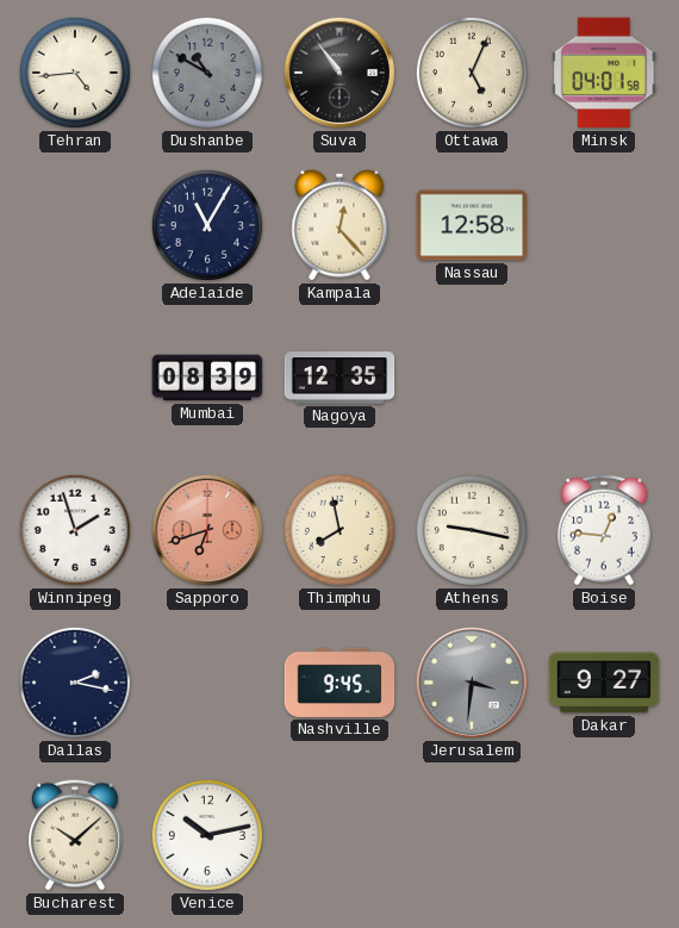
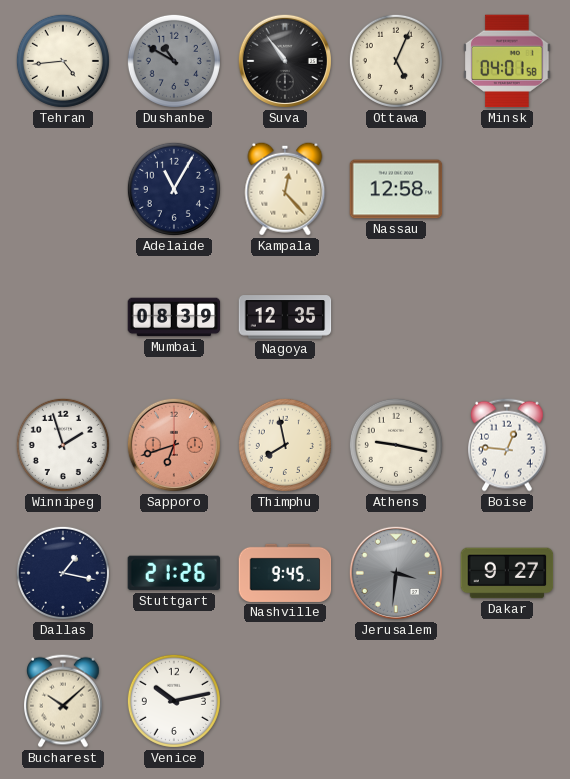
Dallas: 2:17 -> 1:17
Stuttgart: none -> 21:26
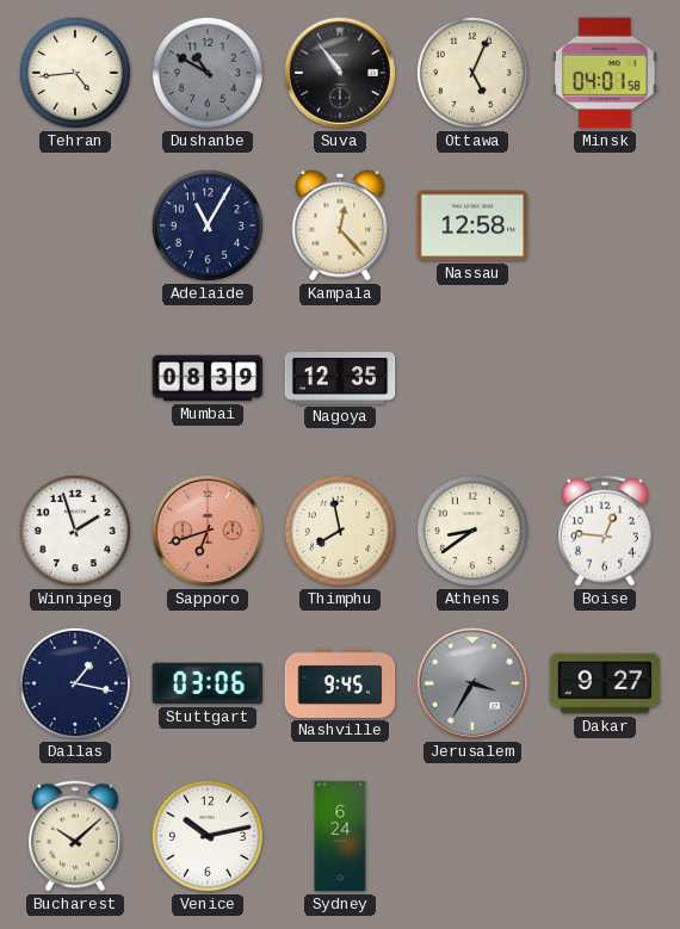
Athens: 9:17 -> 8:39
Stuttgart: 21:26 -> 03:06
Jerusalem: 3:31 -> 3:35
Sydney: none -> 6:24
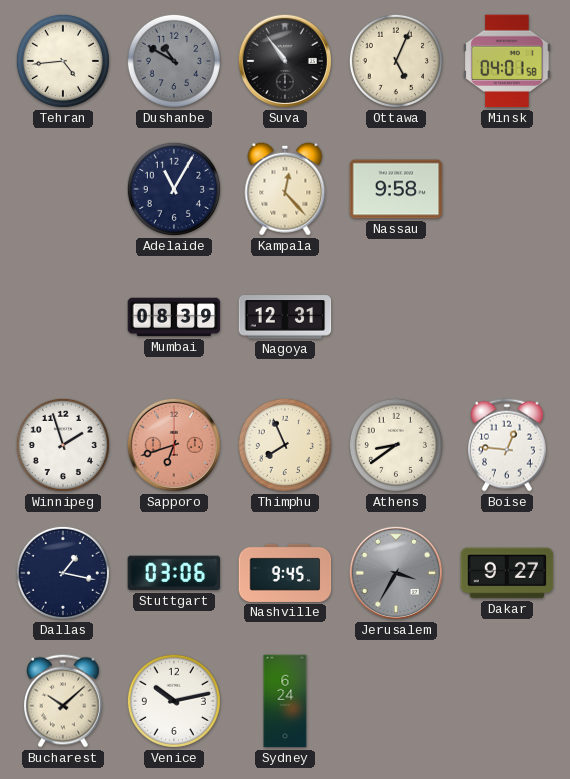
Nassau: 12:58 -> 9:58
Nagoya: 12:35 -> 12:31
Thimphu: 7:58 -> 7:56
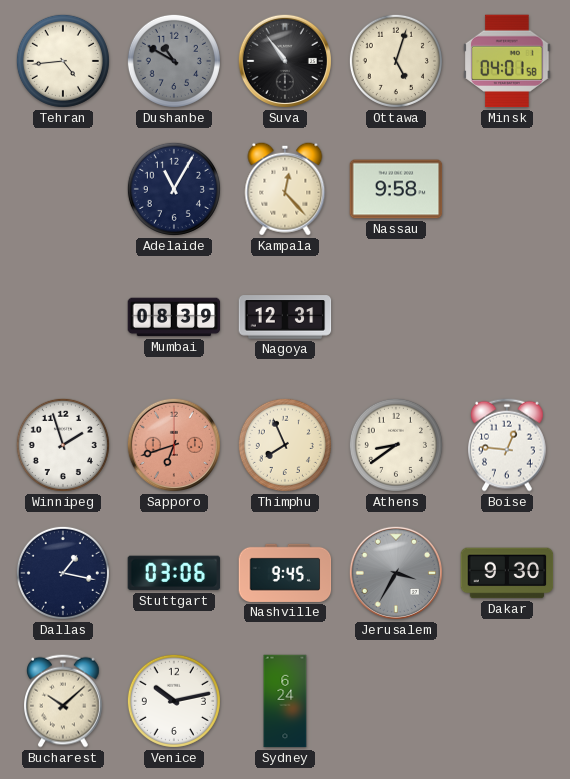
Ottawa: 5:04 -> 5:03
Dakar: 9:27 -> 9:30
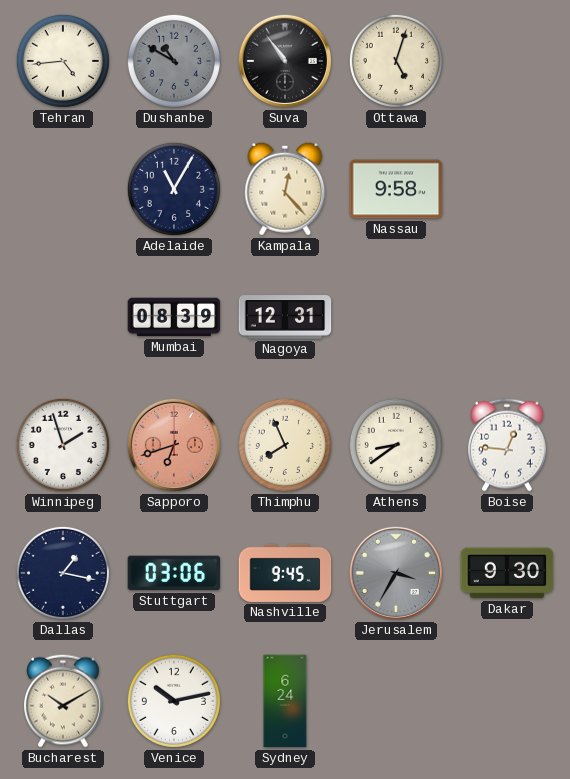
Minsk: 04:01 -> none
Bucharest: 10:08 -> 10:10
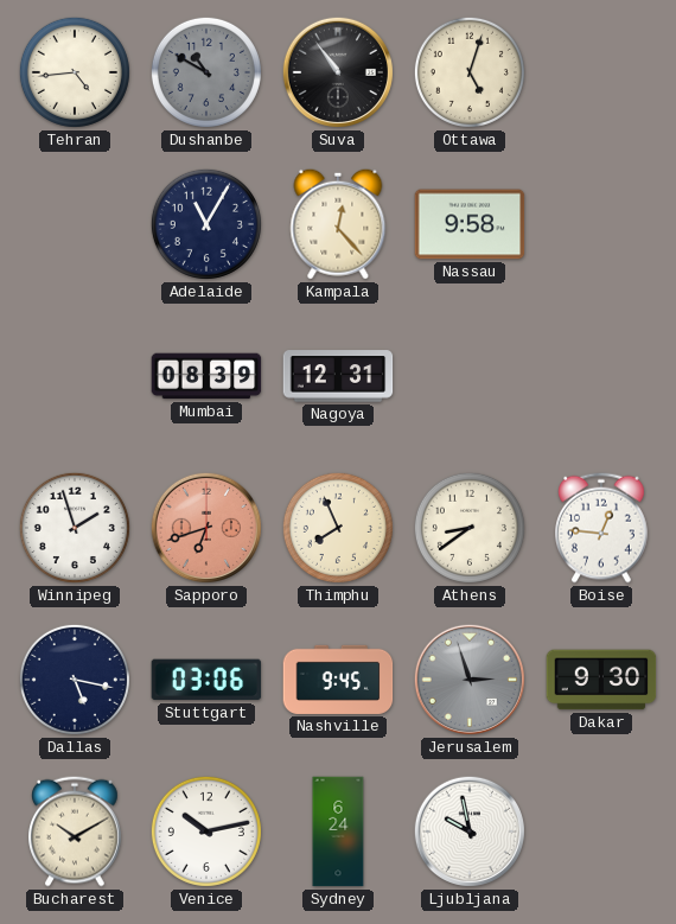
Dallas: 1:17 -> 5:17
Jerusalem: 3:35 -> 2:57
Ljubljana: none -> 9:58
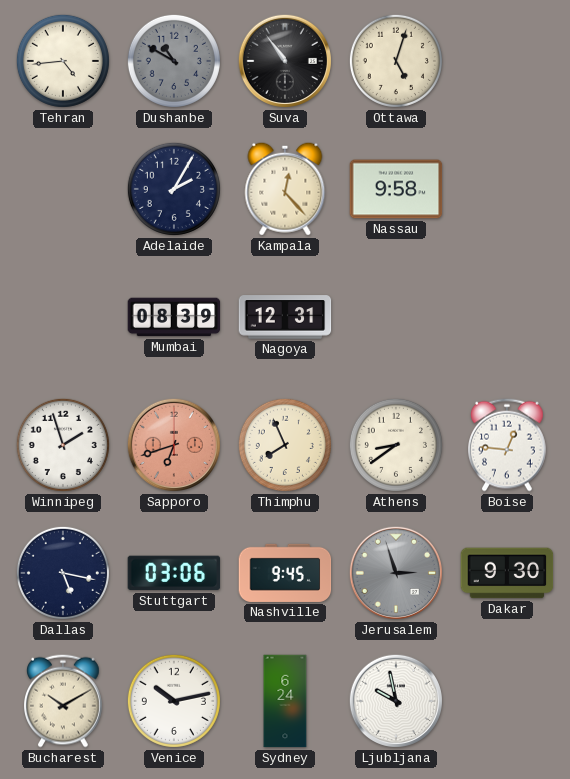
Adelaide: 11:05 -> 2:05
